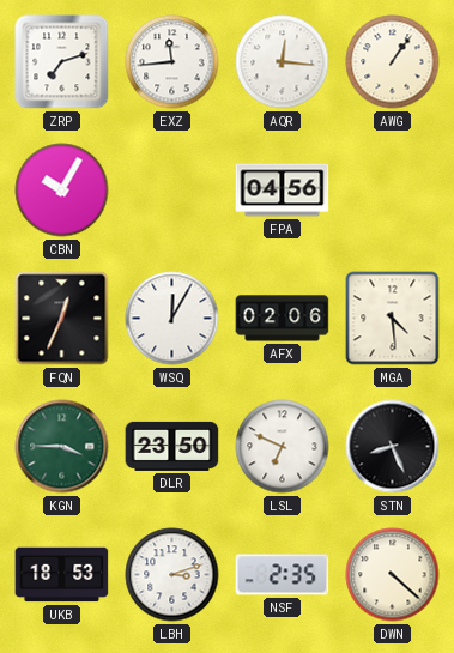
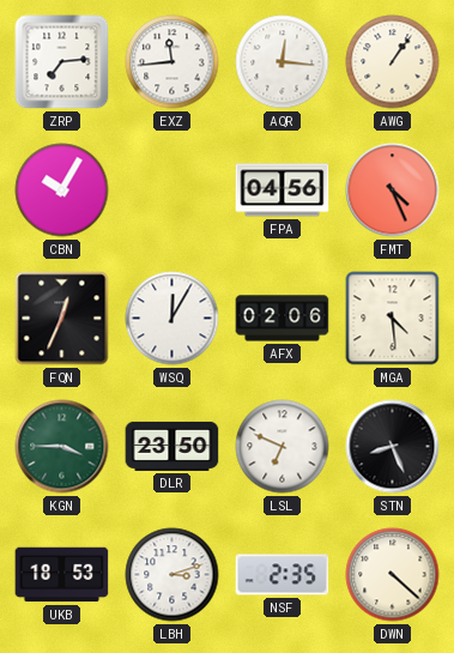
ZRP: 7:12 -> 7:14
FMT: none -> 4:26
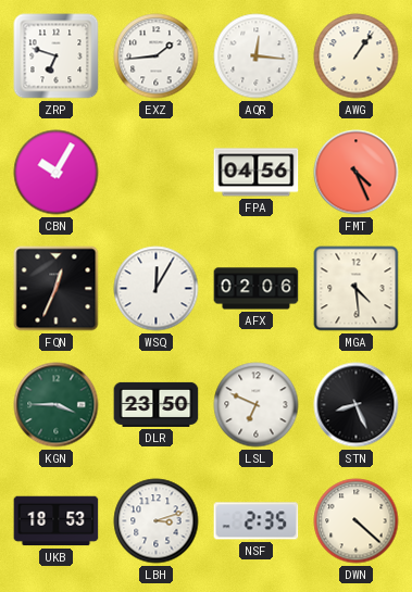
ZRP: 7:14 -> 6:48
EXZ: 11:44 -> 1:44
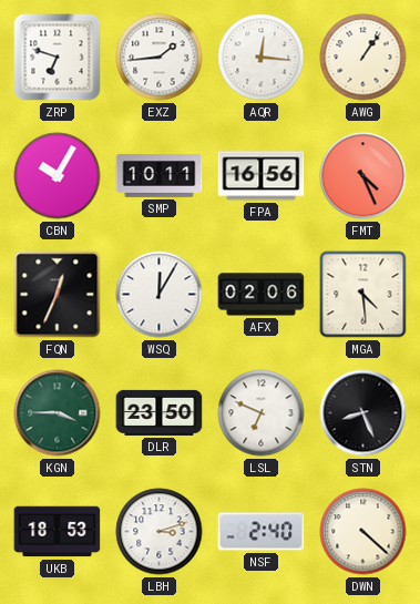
SMP: none -> 10:11
FPA: 04:56 -> 16:56
NSF: 2:35 -> 2:40
